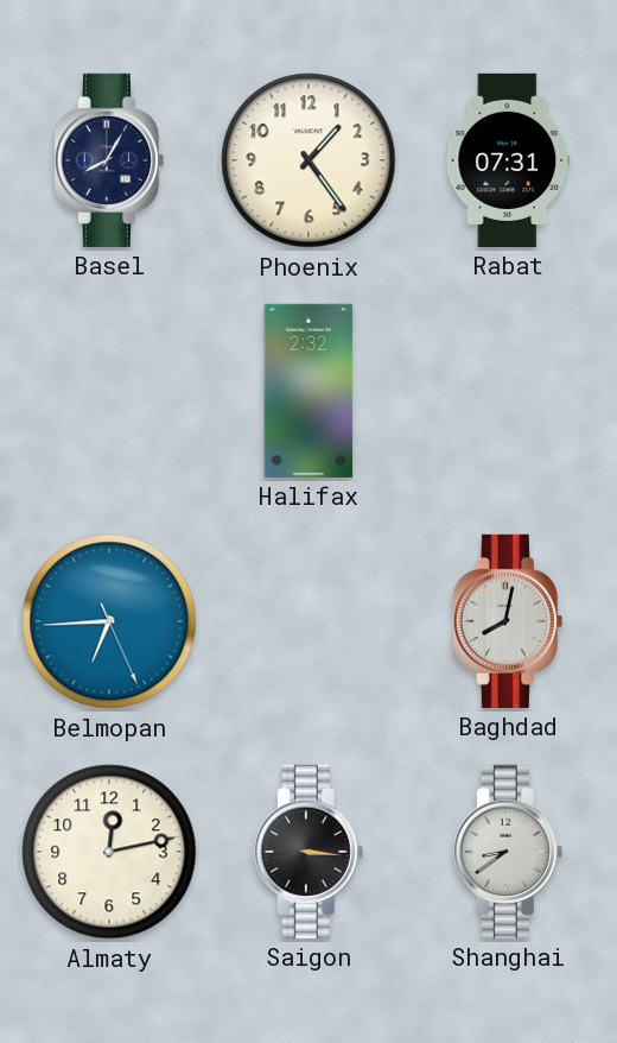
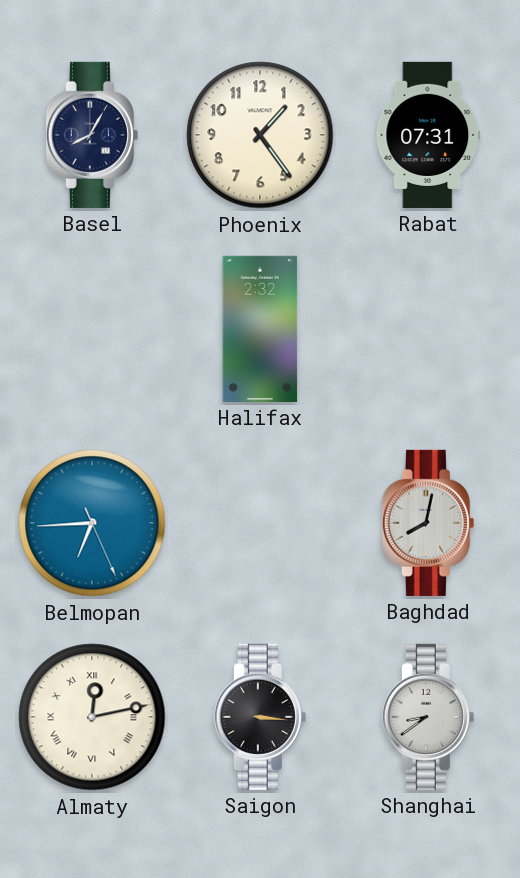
Almaty numerals: Arabic -> Roman
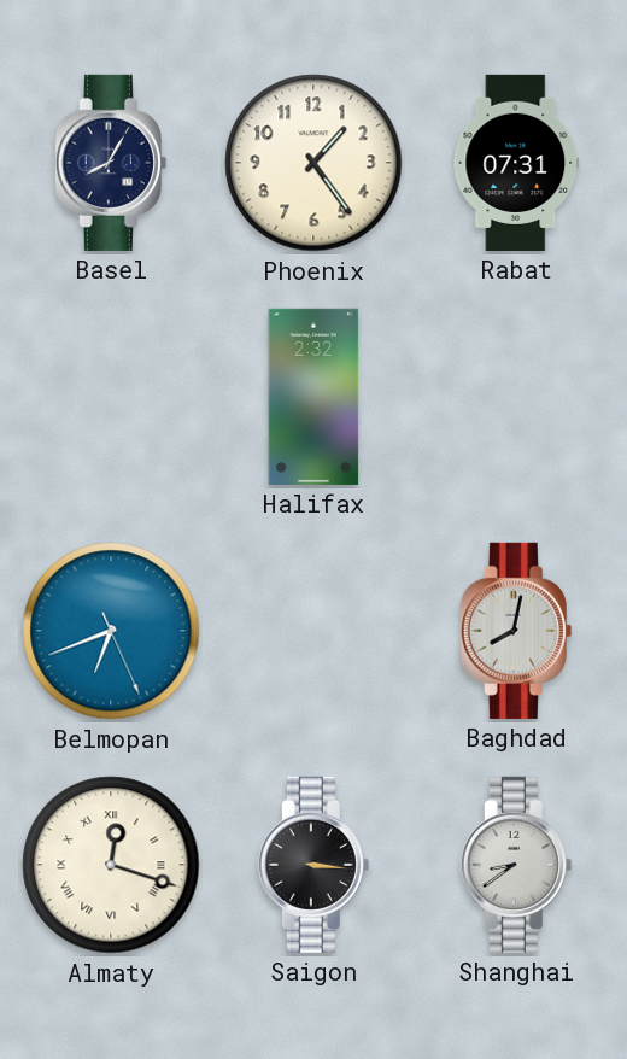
Belmopan: 6:44 -> 6:41
Almaty: 12:13 -> 12:18
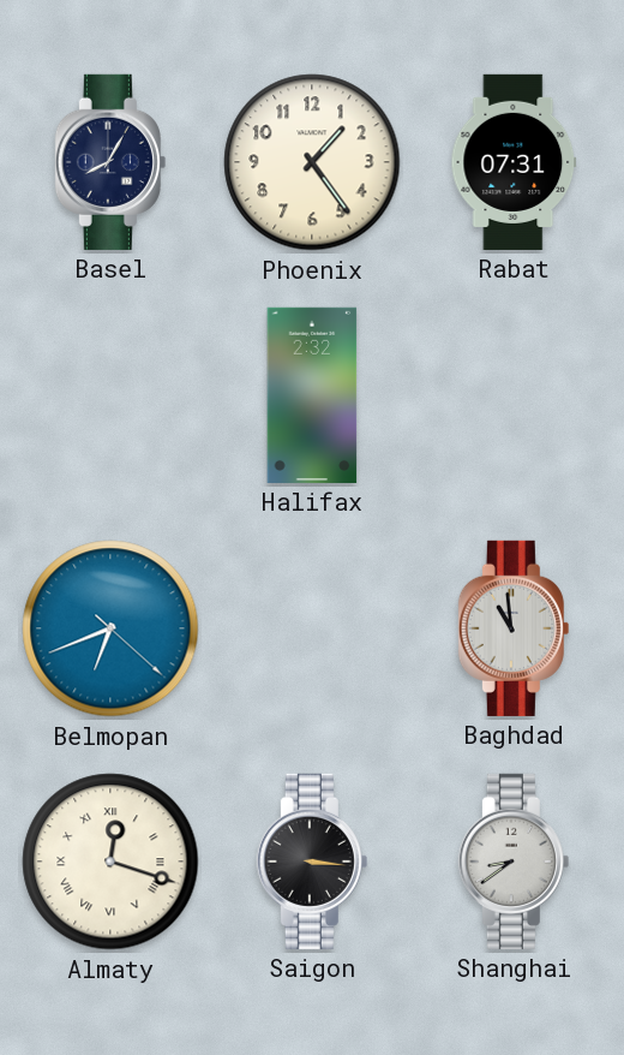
Belmopan: 6:41:26 -> 6:41:22
Baghdad: 8:02 -> 10:59
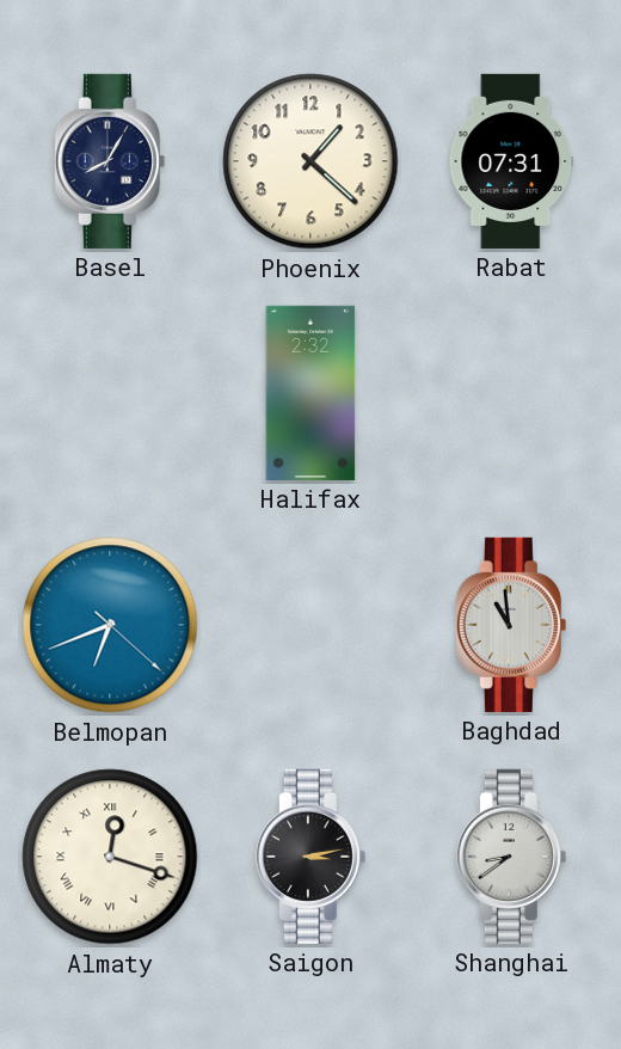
Phoenix: 1:24 -> 1:22
Saigon: 3:16 -> 3:13
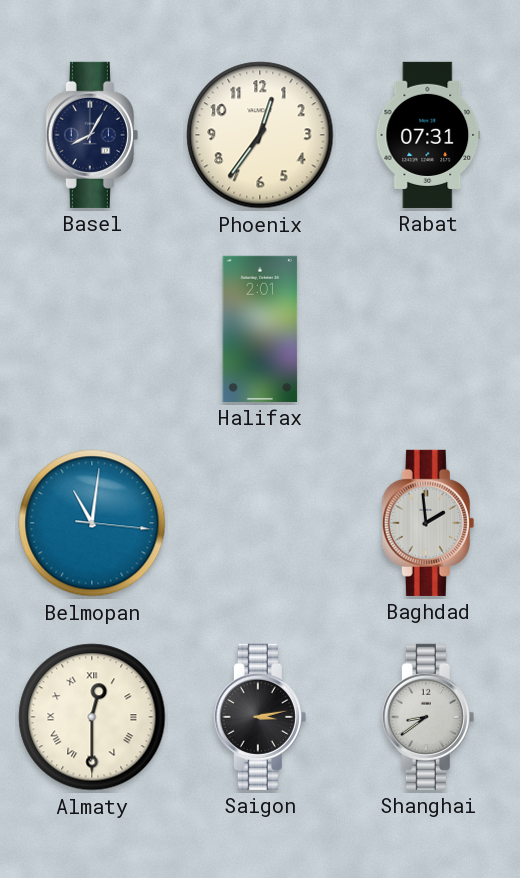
Phoenix: 1:22 -> 12:36
Halifax: 2:32 -> 2:01
Belmopan: 6:41 -> 11:01
Baghdad: 10:59 -> 1:59
Almaty: 12:18 -> 12:30
